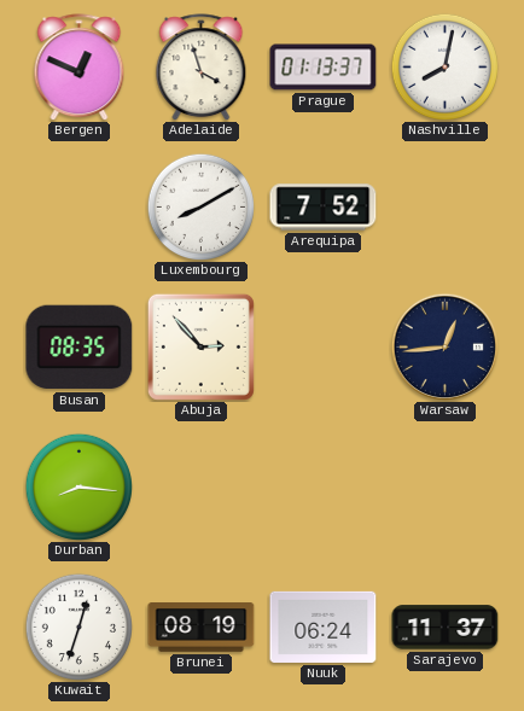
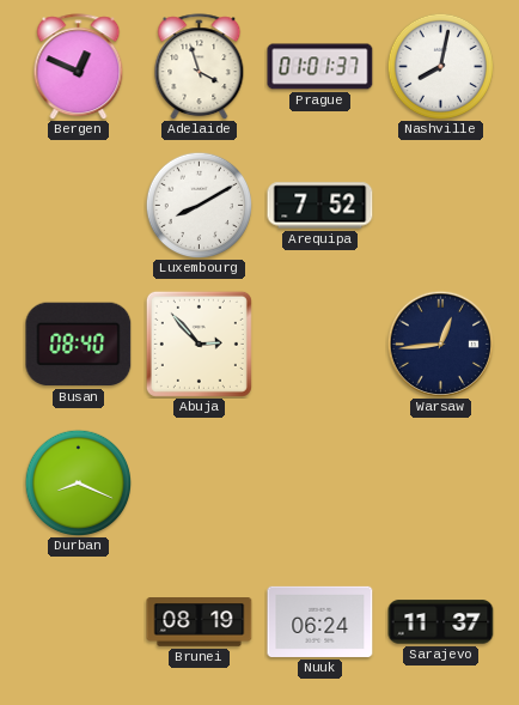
Prague: 01:13 -> 01:01
Busan: 08:35 -> 08:40
Durban: 8:16 -> 8:19
Kuwait: 12:33 -> none
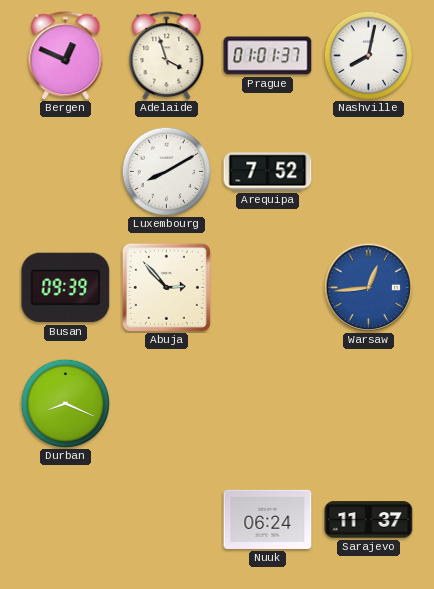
Busan: 08:40 -> 09:39
Warsaw dial: navy -> blue
Brunei: 08:19 -> none
